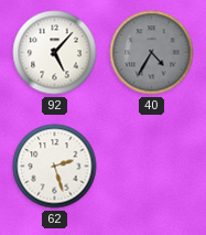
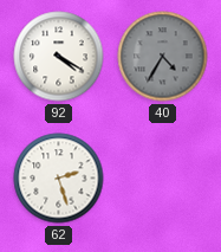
92: 5:07 -> 4:20
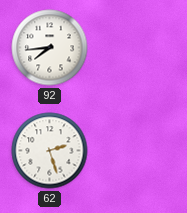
92: 4:20 -> 7:44
40: 4:35 -> none
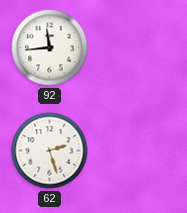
92: 7:44 -> 11:44
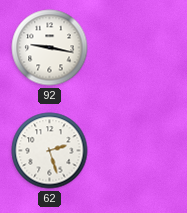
92: 11:44 -> 9:17
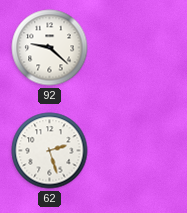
92: 9:17 -> 9:22
